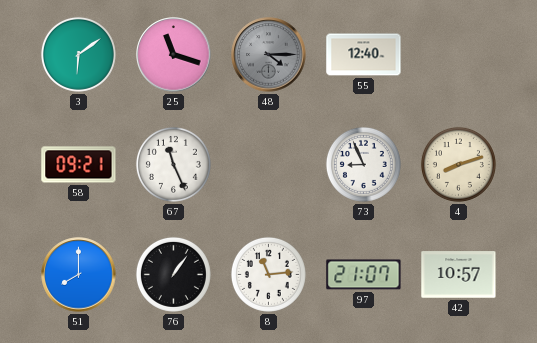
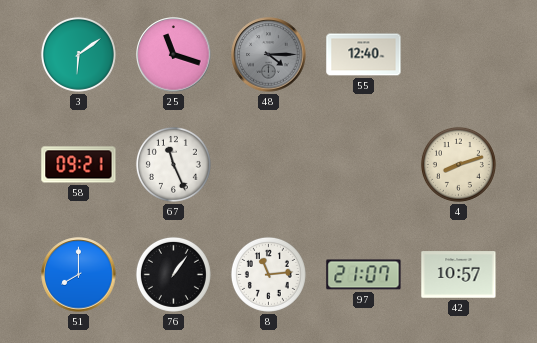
73: 8:56 -> none
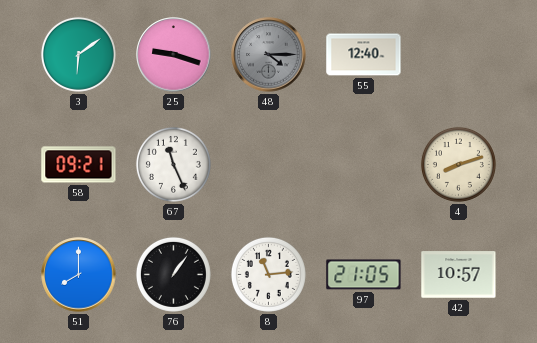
25: 11:18 -> 9:18
97: 21:07 -> 21:05
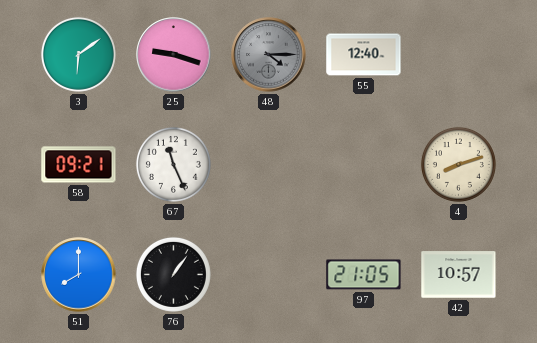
8: 11:14 -> none
